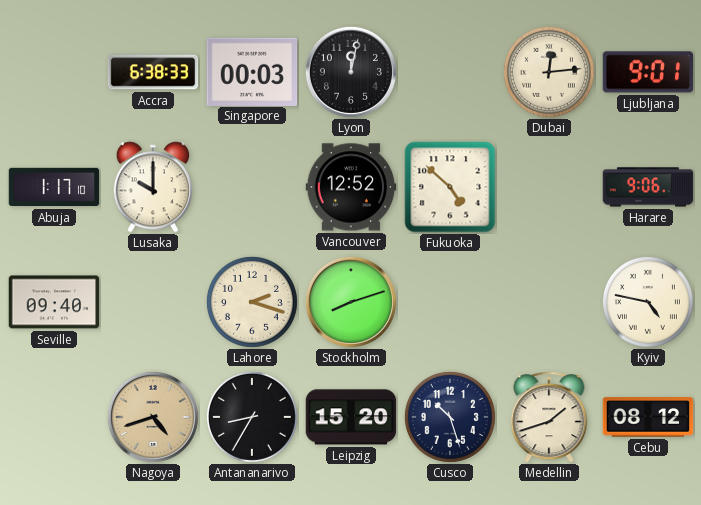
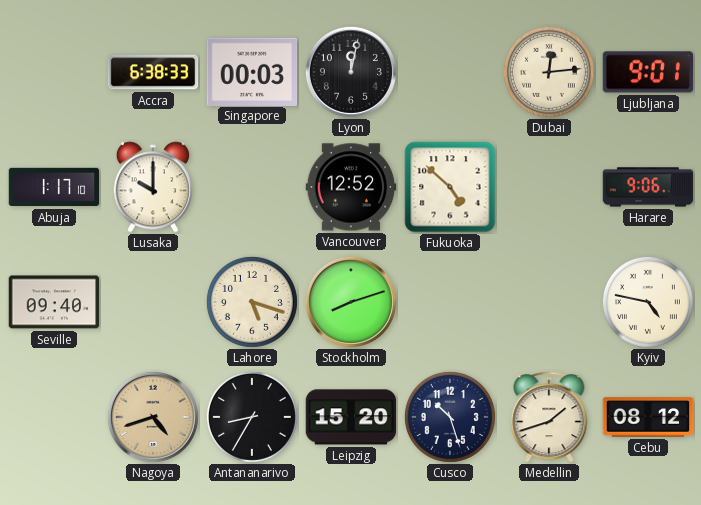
Lahore: 2:18 -> 5:18
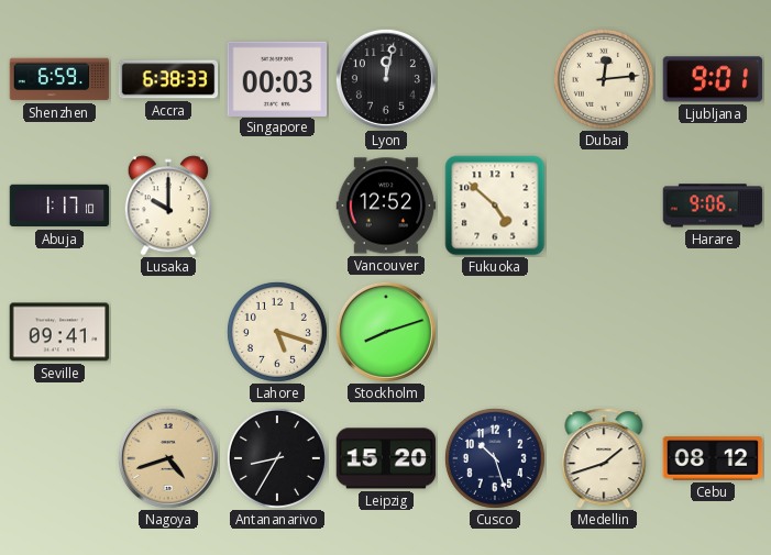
Shenzhen: none -> 6:59
Seville: 09:40 -> 09:41
Kyiv: 4:47 -> none
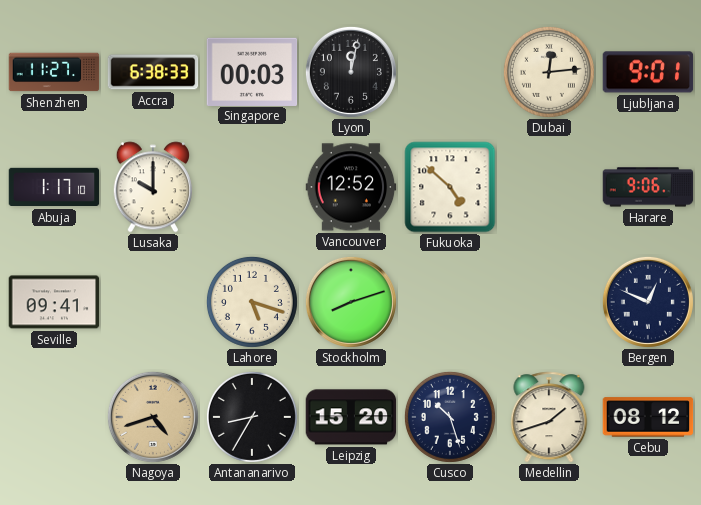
Shenzhen: 6:59 -> 11:27
Bergen: none -> 12:49
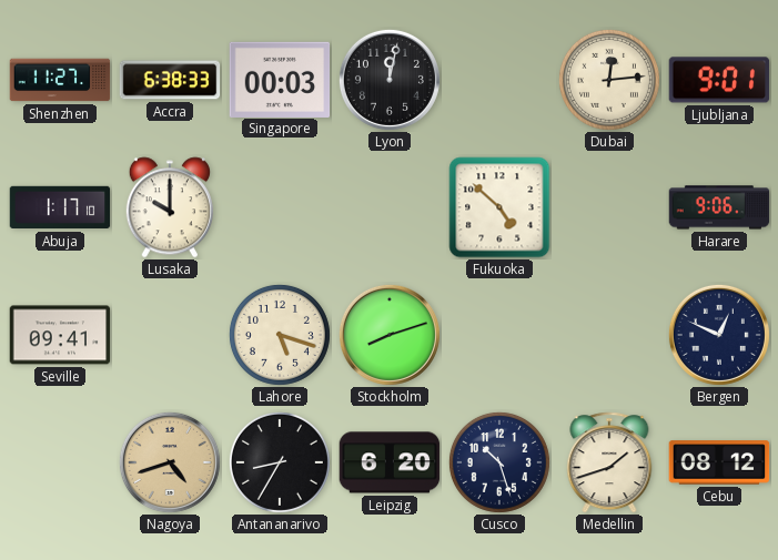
Vancouver: 12:52 -> none
Leipzig: 15:20 -> 6:20
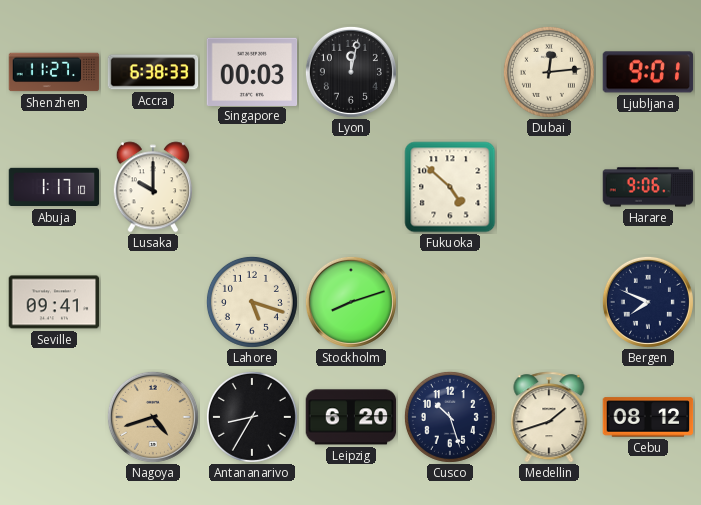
Bergen: 12:49 -> 7:49
